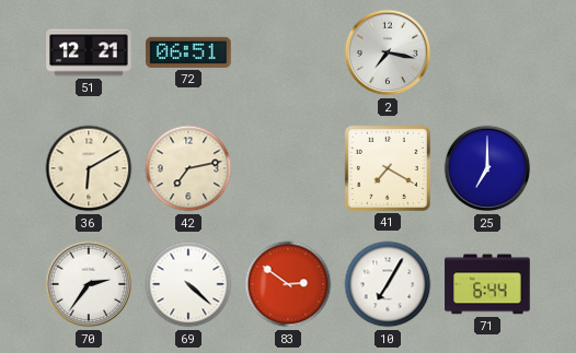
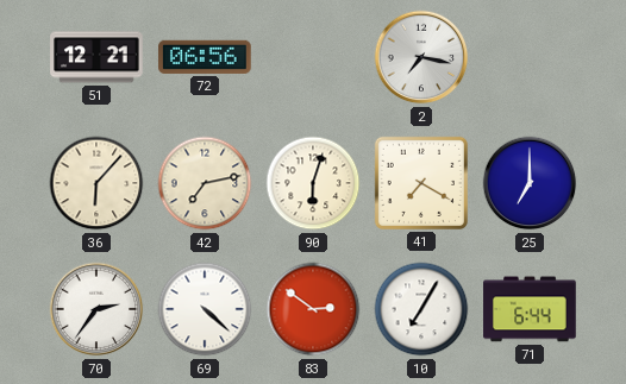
72: 06:51 -> 06:56
36: 6:10 -> 6:07
90: none -> 6:03
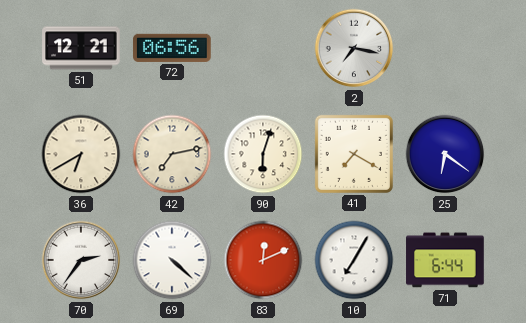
36: 6:07 -> 6:40
25: 7:00 -> 6:21
83: 2:51 -> 12:11
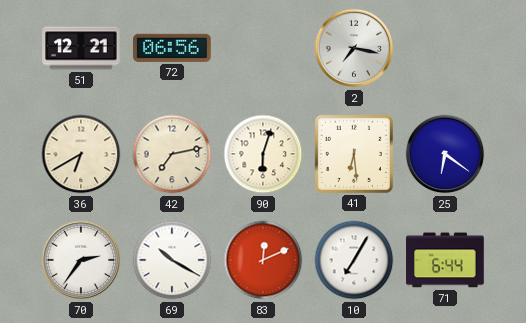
41: 7:20 -> 6:29
69: 4:22 -> 10:20
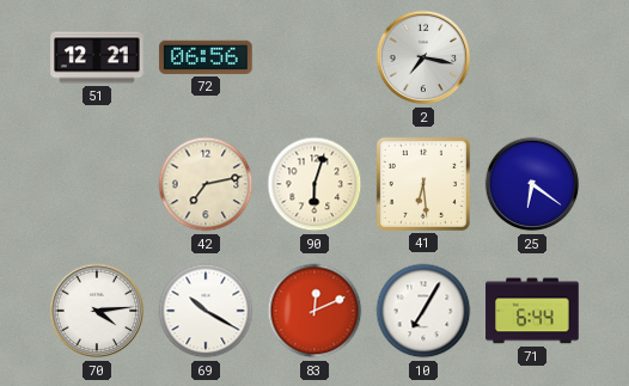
36: 6:40 -> none
70: 2:36 -> 4:14
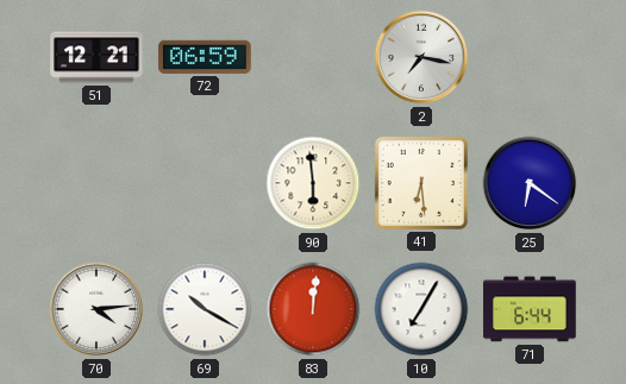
72: 06:56 -> 06:59
42: 7:13 -> none
90: 6:03 -> 5:59
83: 12:11 -> 12:01
